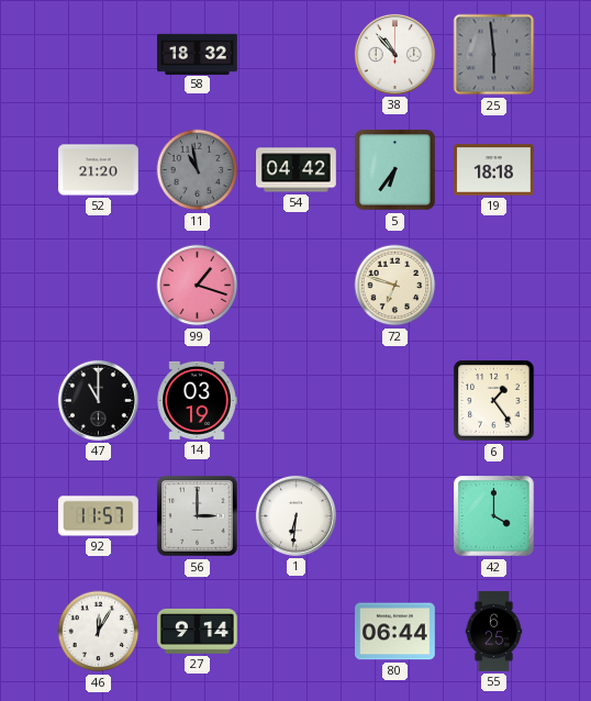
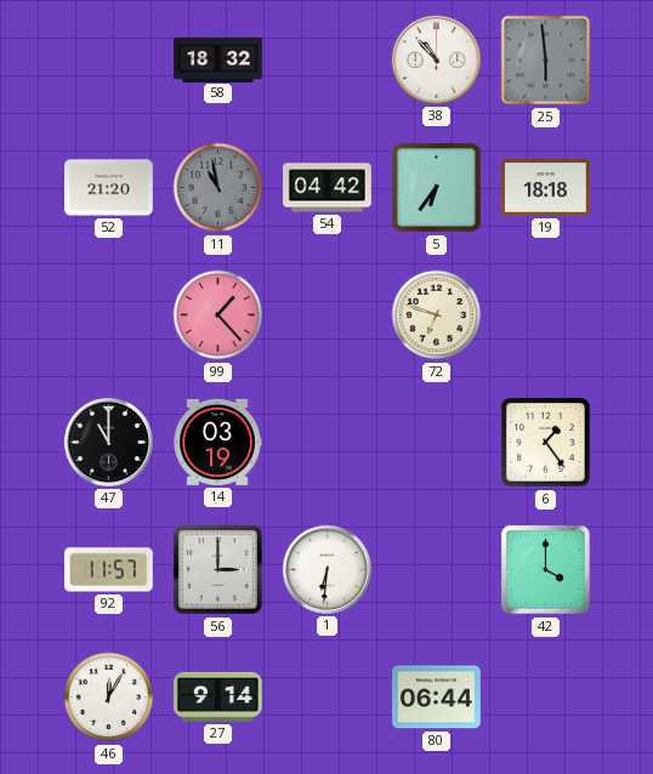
99: 1:18 -> 1:23
55: 6:25 -> none
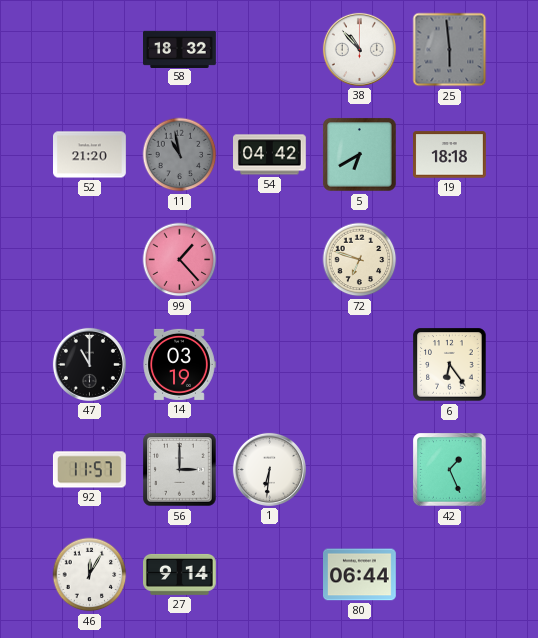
5: 6:36 -> 6:40
6: 1:24 -> 6:24
42: 4:00 -> 1:26
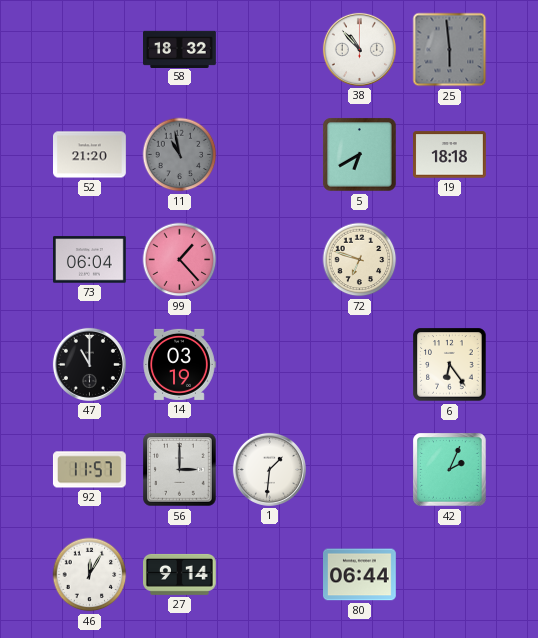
54: 04:42 -> none
73: none -> 06:04
1: 6:31 -> 1:31
42: 1:26 -> 2:04
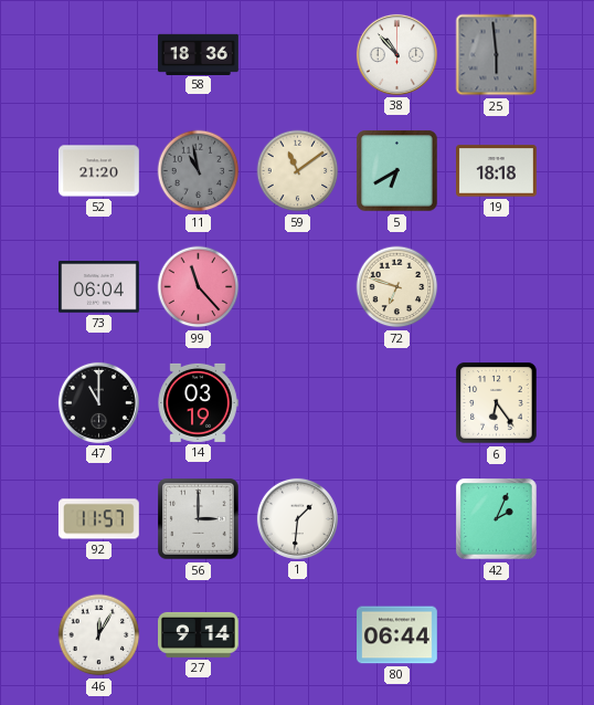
58: 18:32 -> 18:36
59: none -> 11:09
99: 1:23 -> 11:23
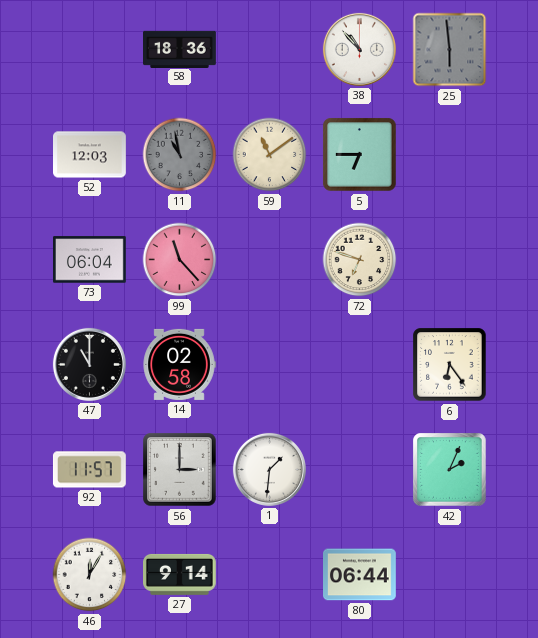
52: 21:20 -> 12:03
5: 6:40 -> 6:45
19: 18:18 -> none
14: 03:19 -> 02:58
